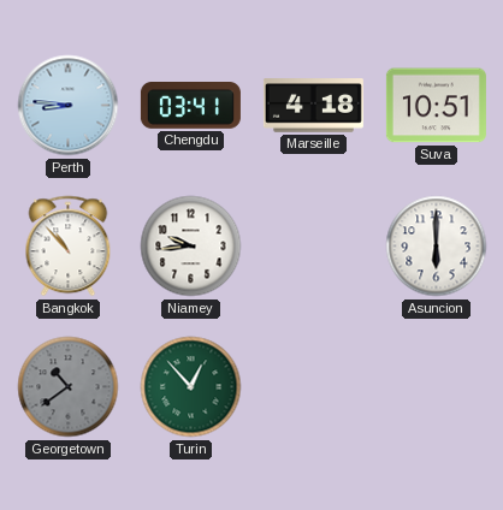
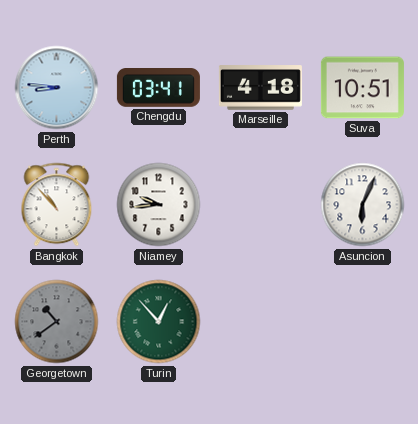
Asuncion: 6:00 -> 6:04
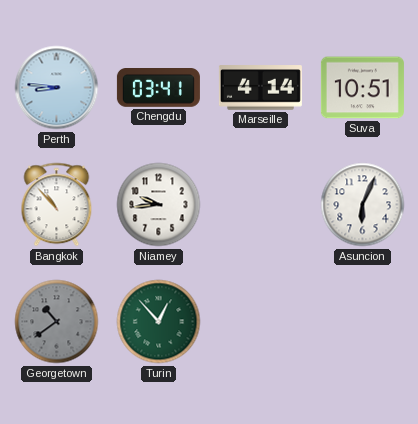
Marseille: 4:18 -> 4:14
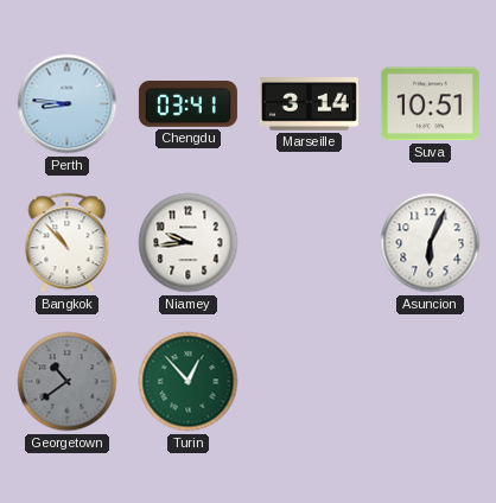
Marseille: 4:14 -> 3:14
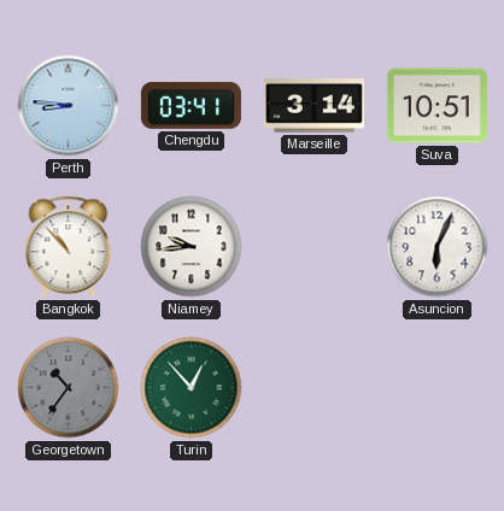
Georgetown: 10:39 -> 10:36
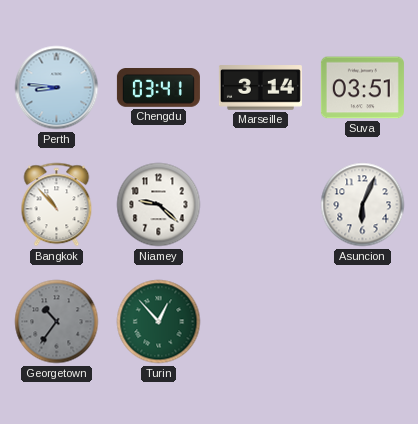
Suva: 10:51 -> 03:51
Niamey: 9:44 -> 9:22
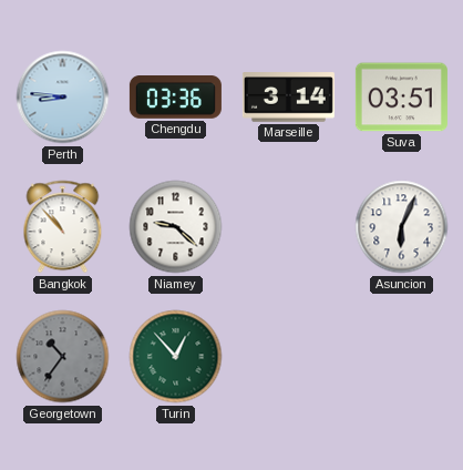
Chengdu: 03:41 -> 03:36
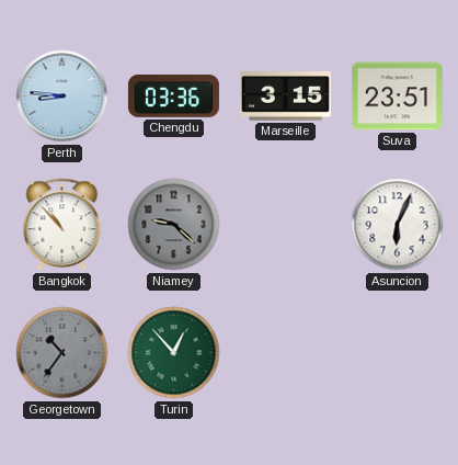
Marseille: 3:14 -> 3:15
Suva: 03:51 -> 23:51
Niamey dial: white -> grey
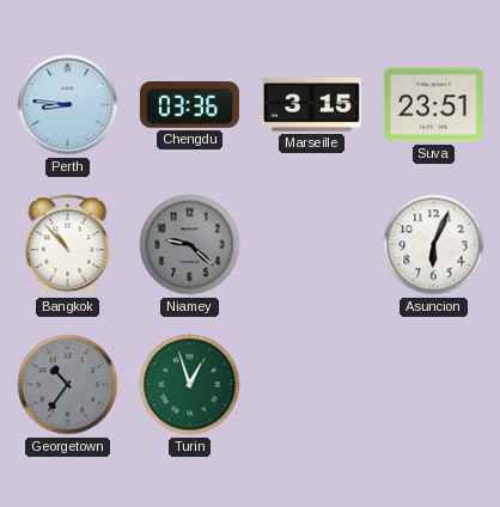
Turin: 12:53 -> 12:57
